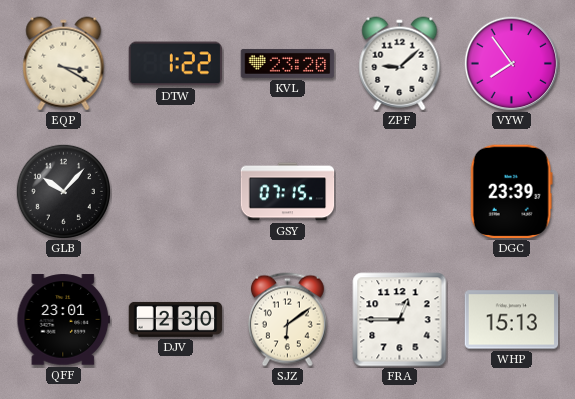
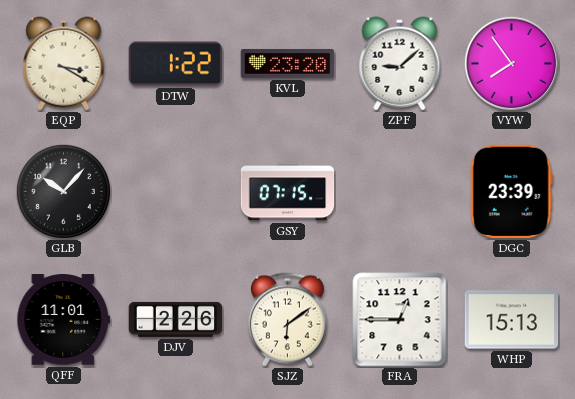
QFF: 23:01 -> 11:01
DJV: 2:30 -> 2:26
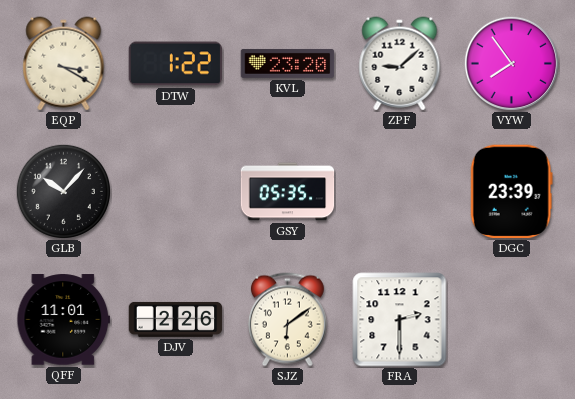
GSY: 07:15 -> 05:35
FRA: 12:45 -> 2:30
WHP: 15:13 -> none
